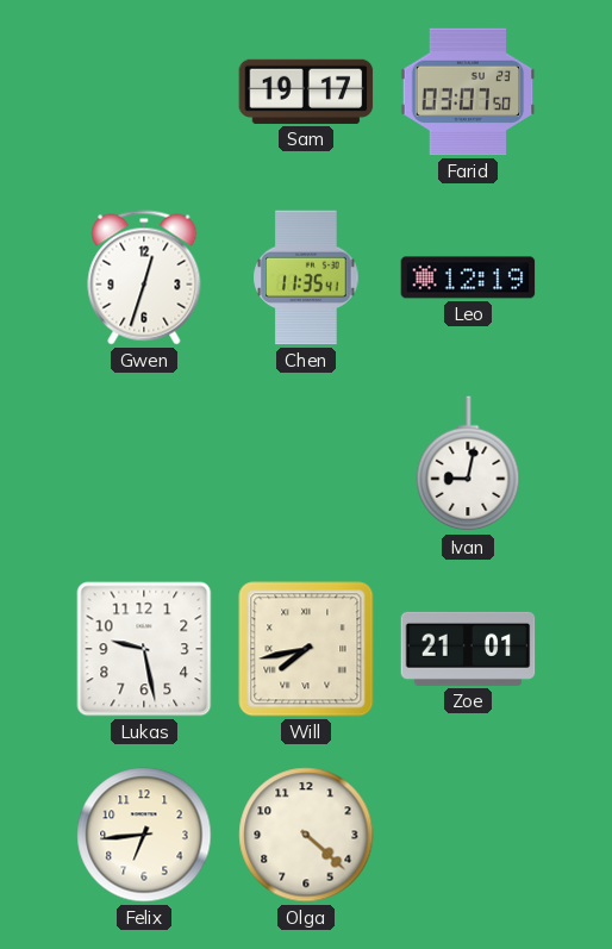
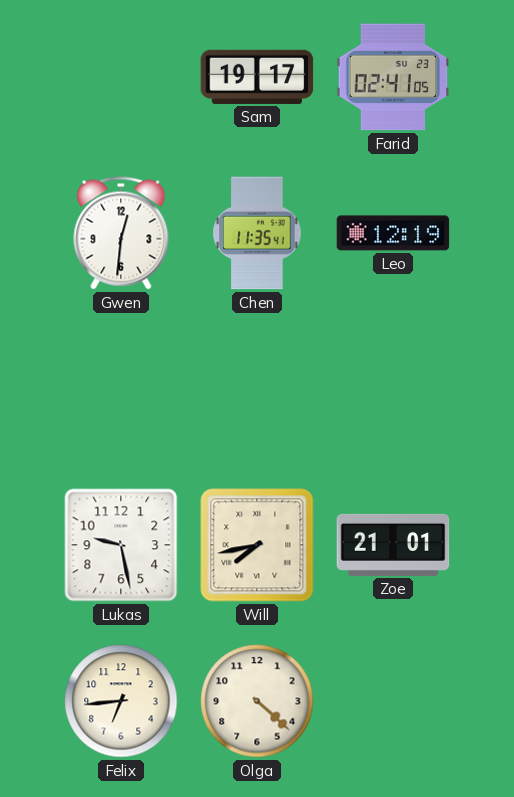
Farid: 03:07 -> 02:41
Gwen: 12:33 -> 12:31
Ivan: 9:02 -> none
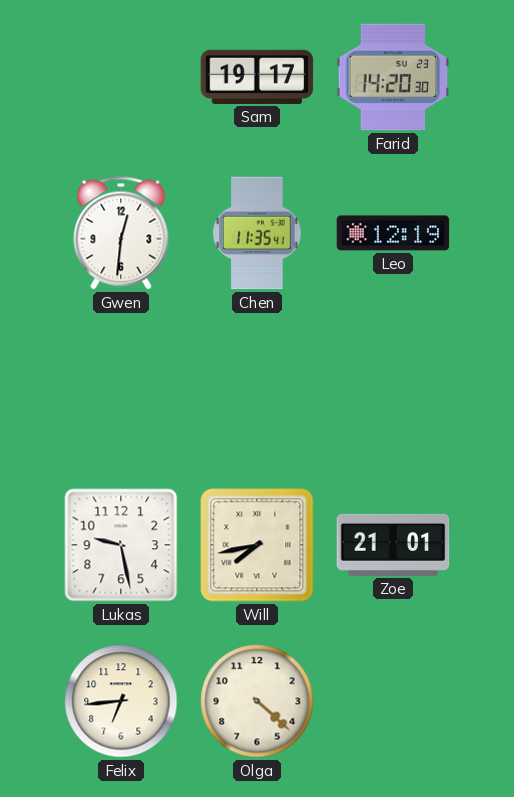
Farid: 02:41 -> 14:20
